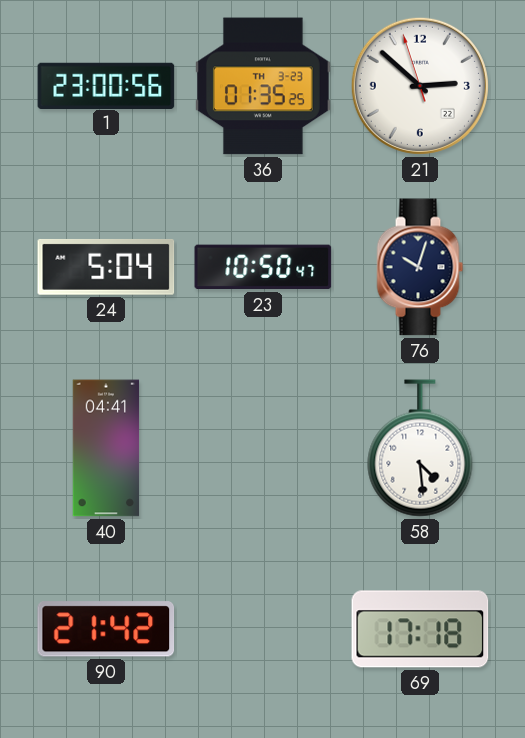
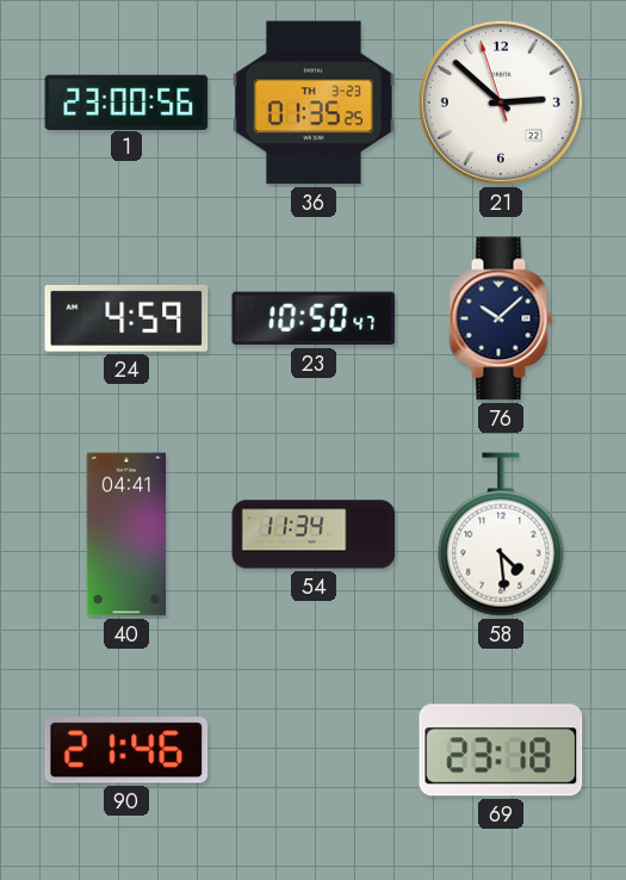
24: 5:04 -> 4:59
76: 10:03 -> 10:08
54: none -> 11:34
90: 21:42 -> 21:46
69: 17:18 -> 23:18
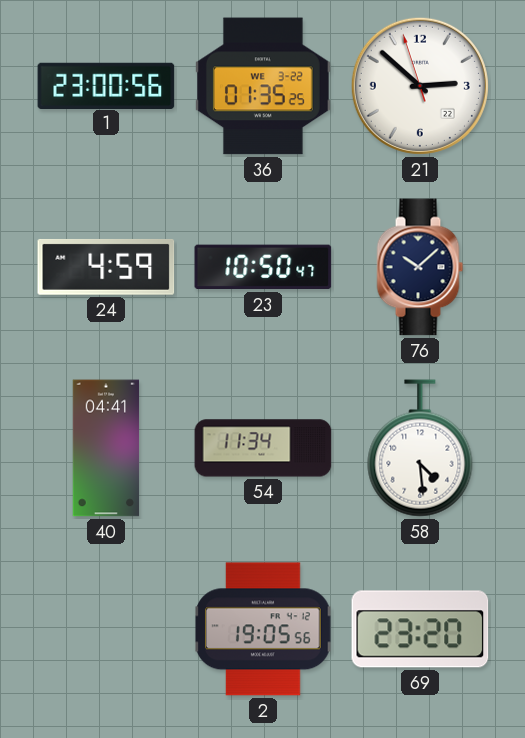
36 date: TH 3-23 -> WE 3-22
90: 21:46 -> none
2: none -> 19:05
69: 23:18 -> 23:20
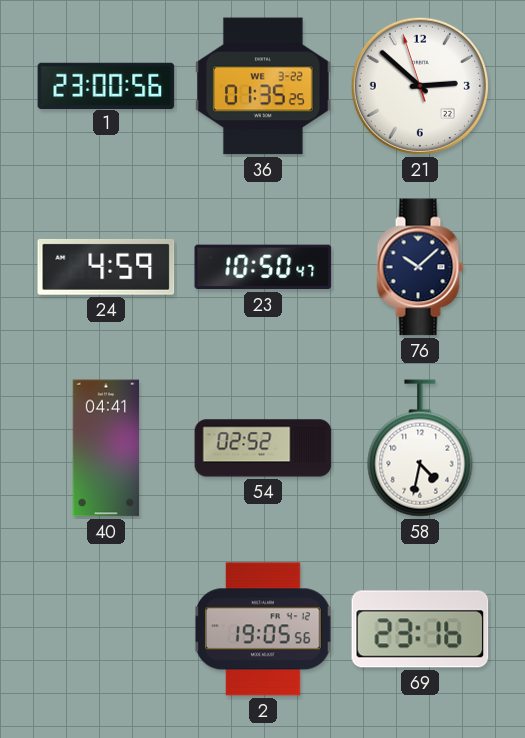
54: 11:34 -> 02:52
58: 4:29 -> 4:32
69: 23:20 -> 23:16
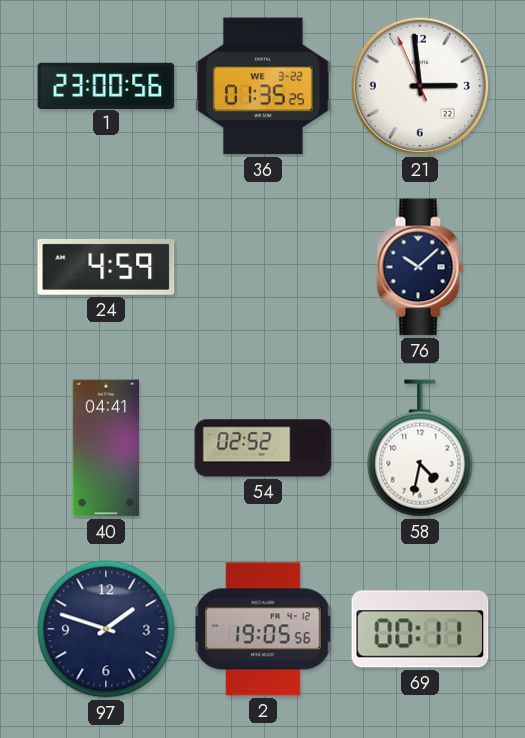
21: 2:51 -> 2:58
23: 10:50 -> none
97: none -> 1:48
69: 23:16 -> 00:11
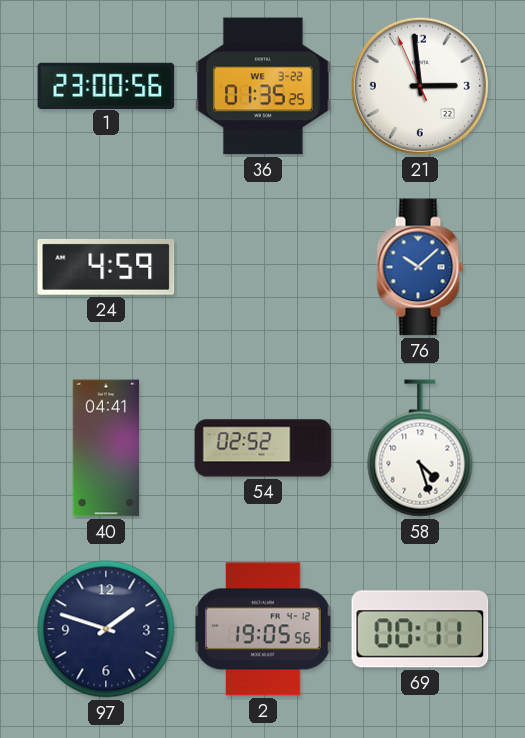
76 dial: navy -> blue
58: 4:32 -> 4:27
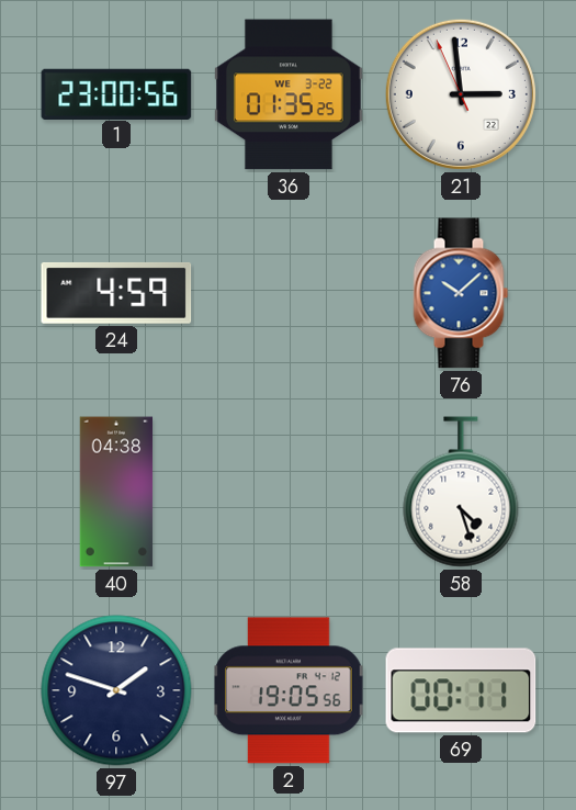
40: 04:41 -> 04:38
54: 02:52 -> none
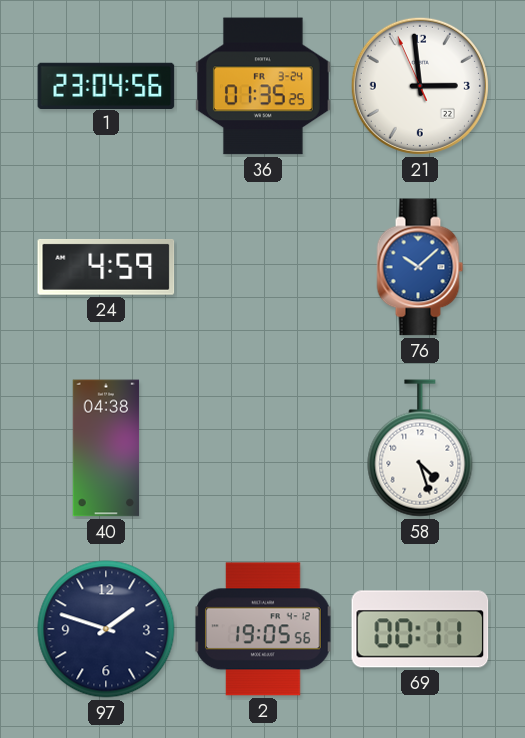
1: 23:00 -> 23:04
36 date: WE 3-22 -> FR 3-24
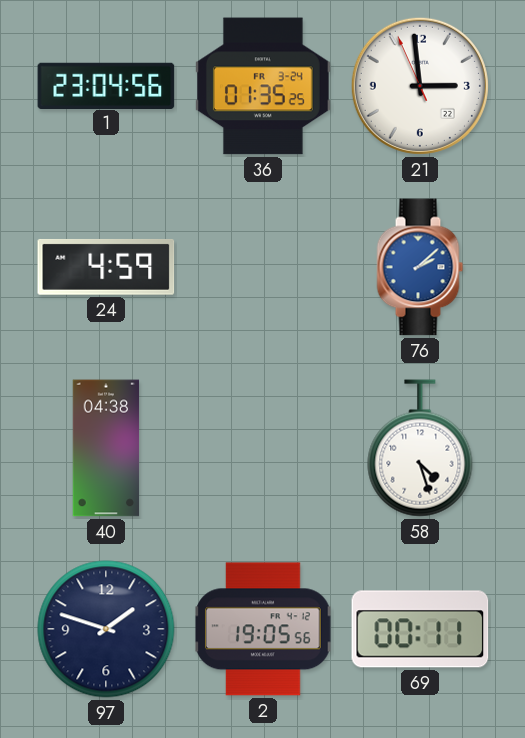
76: 10:08 -> 2:08
